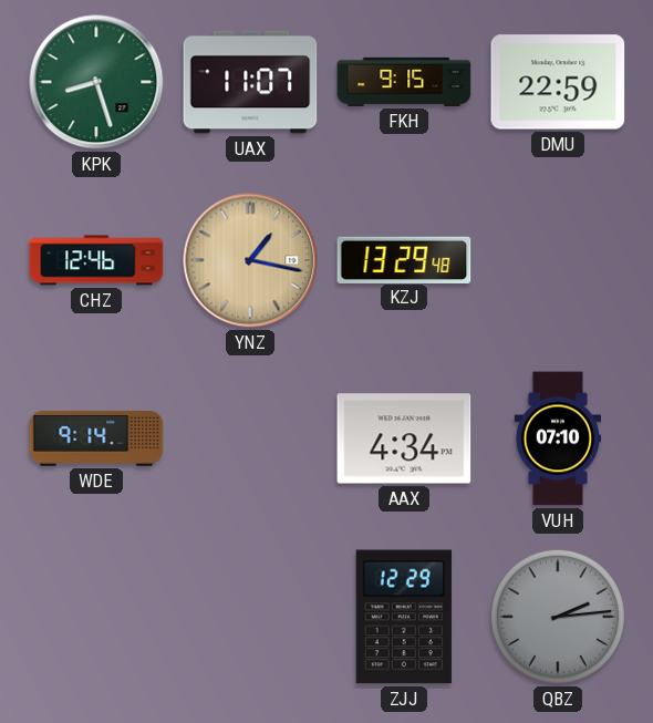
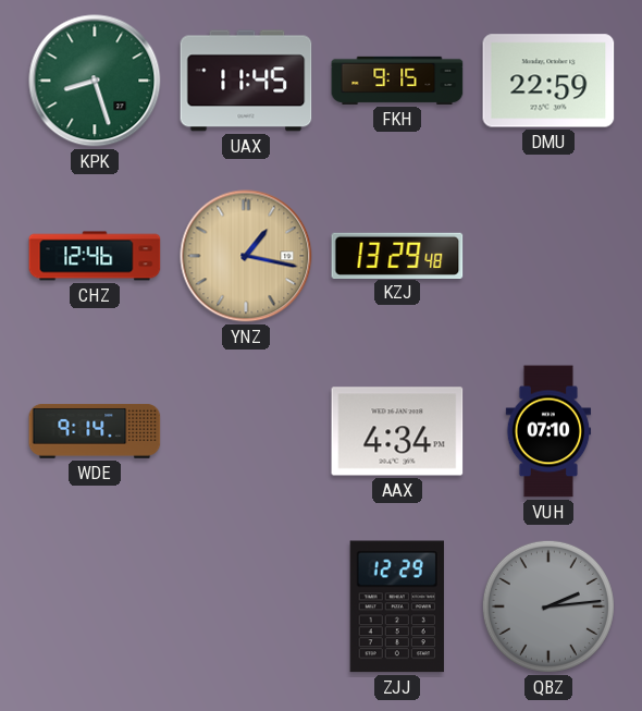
UAX: 11:07 -> 11:45
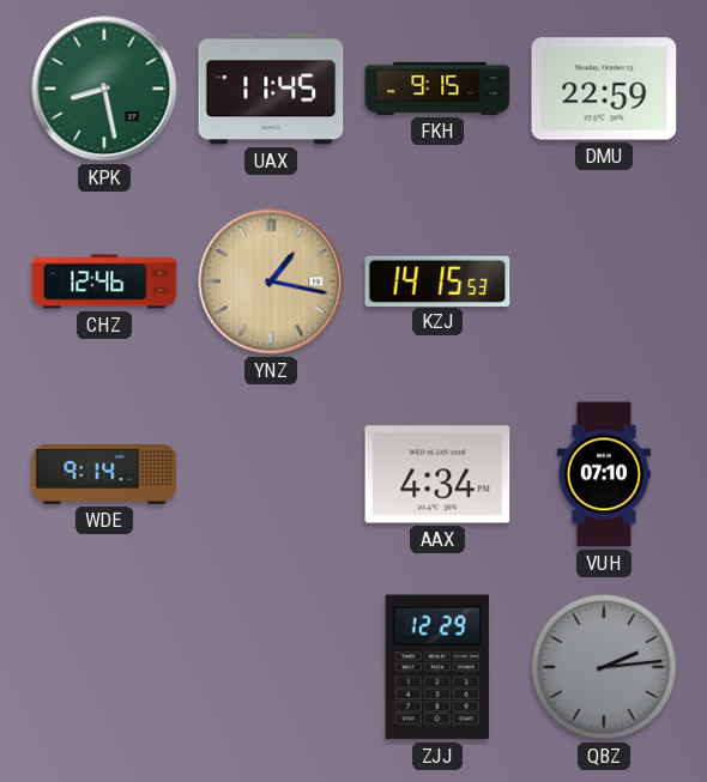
KPK: 8:27 -> 8:28
KZJ: 13:29 -> 14:15
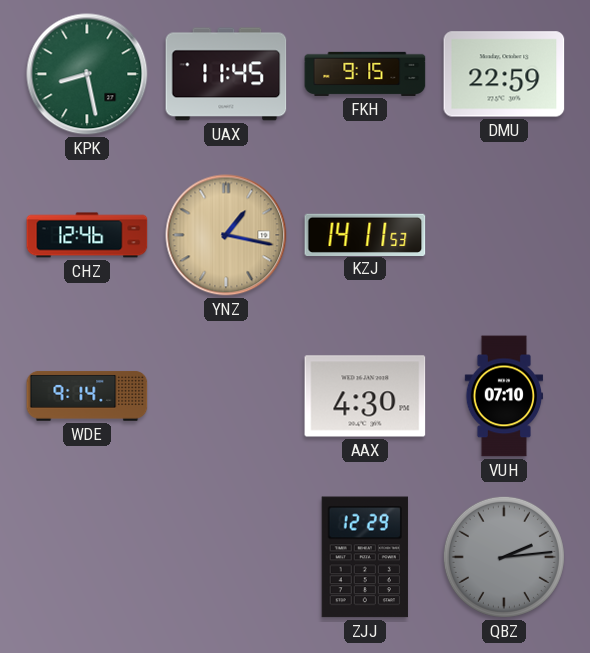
KZJ: 14:15 -> 14:11
AAX: 4:34 -> 4:30
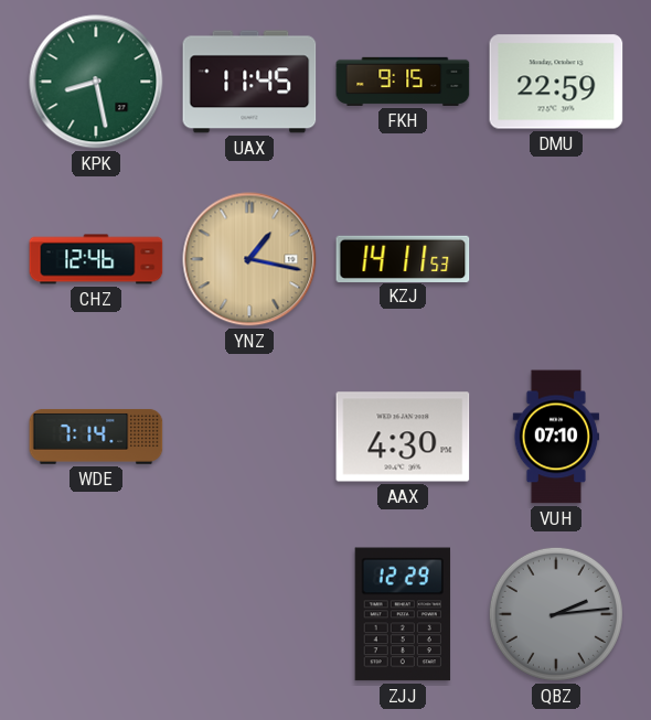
WDE: 9:14 -> 7:14
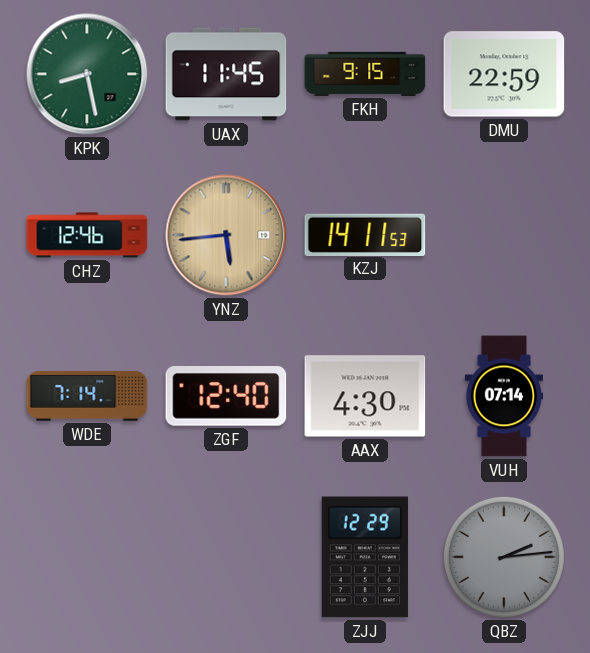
YNZ: 1:17 -> 5:44
ZGF: none -> 12:40
VUH: 07:10 -> 07:14
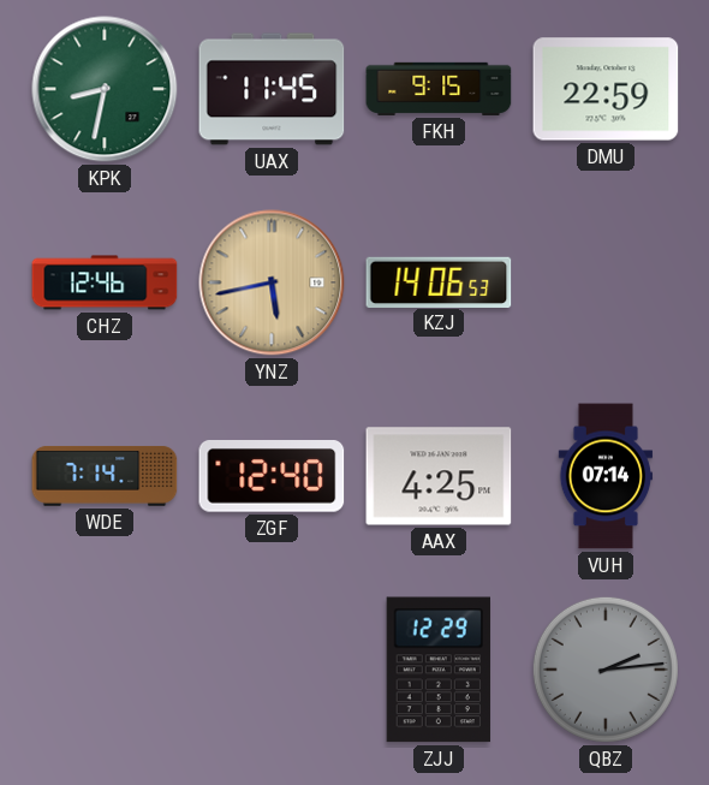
KPK: 8:28 -> 8:32
YNZ: 5:44 -> 5:43
KZJ: 14:11 -> 14:06
AAX: 4:30 -> 4:25
